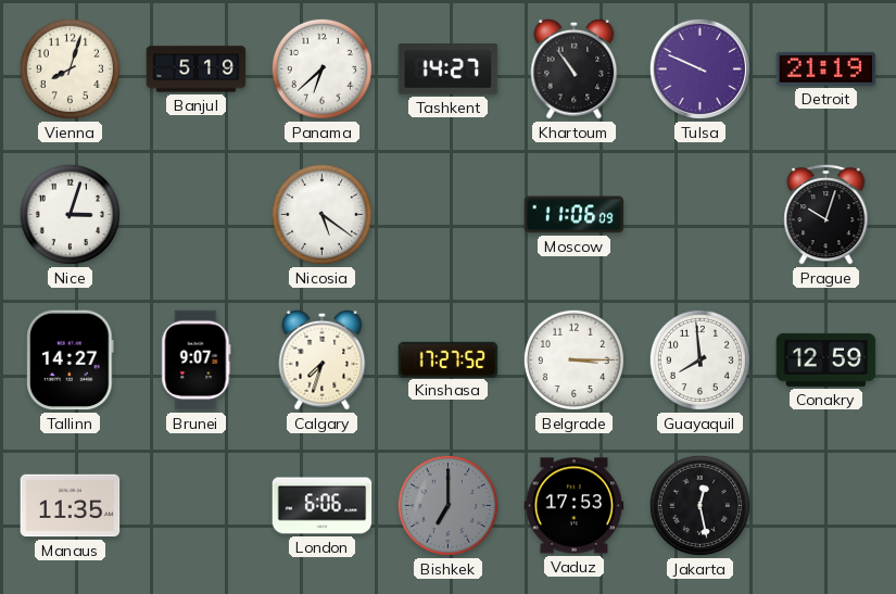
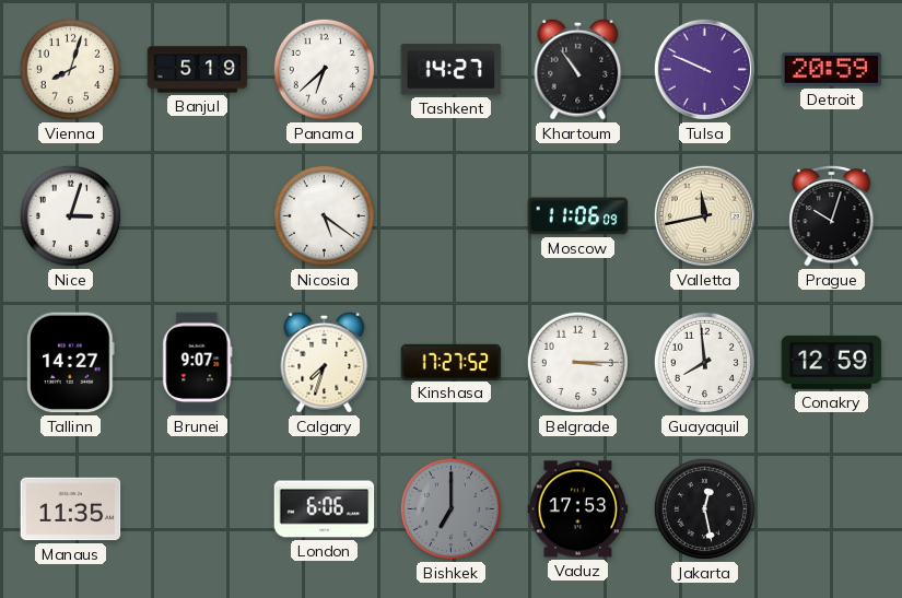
Detroit: 21:19 -> 20:59
Valletta: none -> 11:43
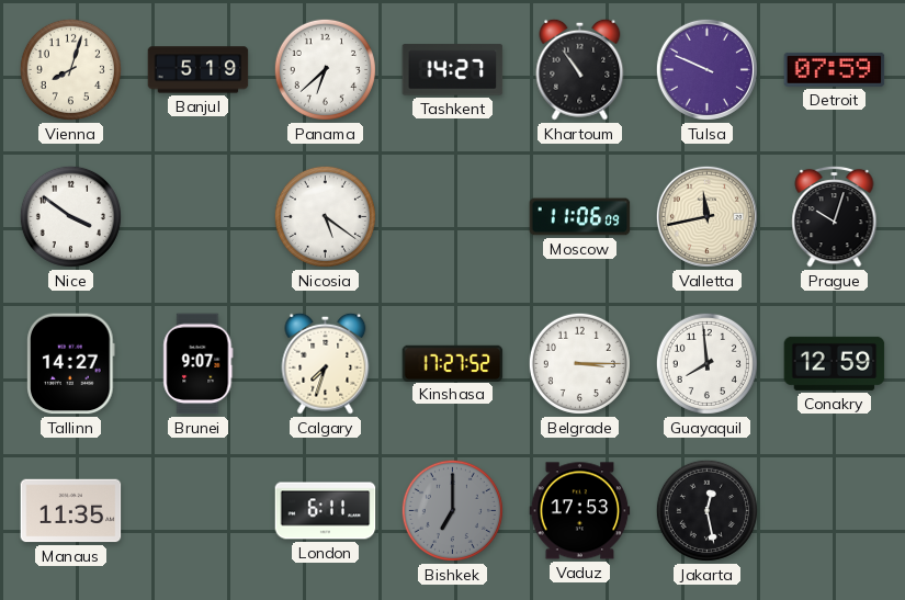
Detroit: 20:59 -> 07:59
Nice: 3:03 -> 3:51
London: 6:06 -> 6:11
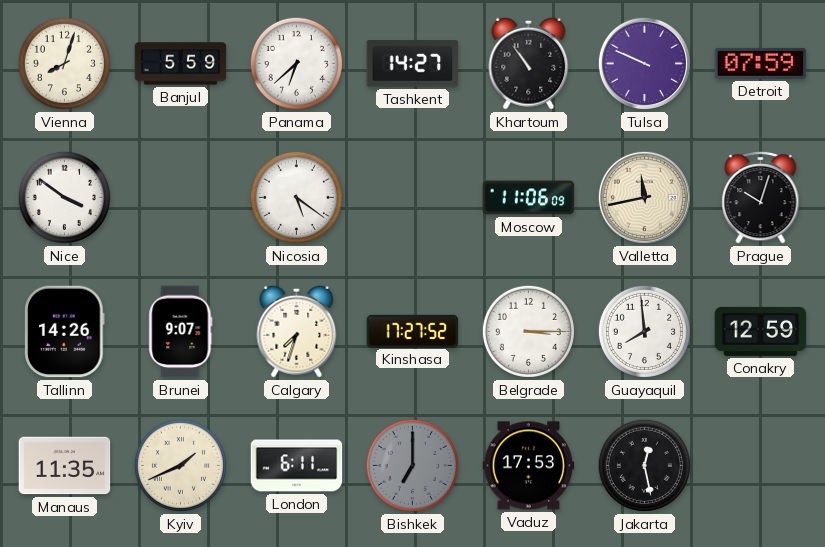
Banjul: 5:19 -> 5:59
Tallinn: 14:27 -> 14:26
Kyiv: none -> 1:41
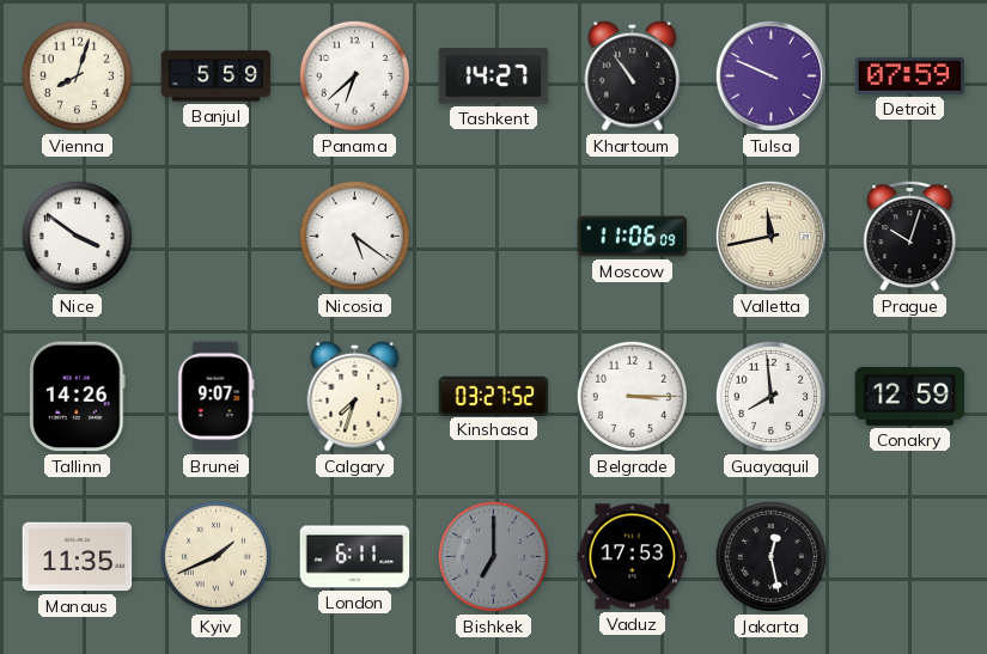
Kinshasa: 17:27 -> 03:27
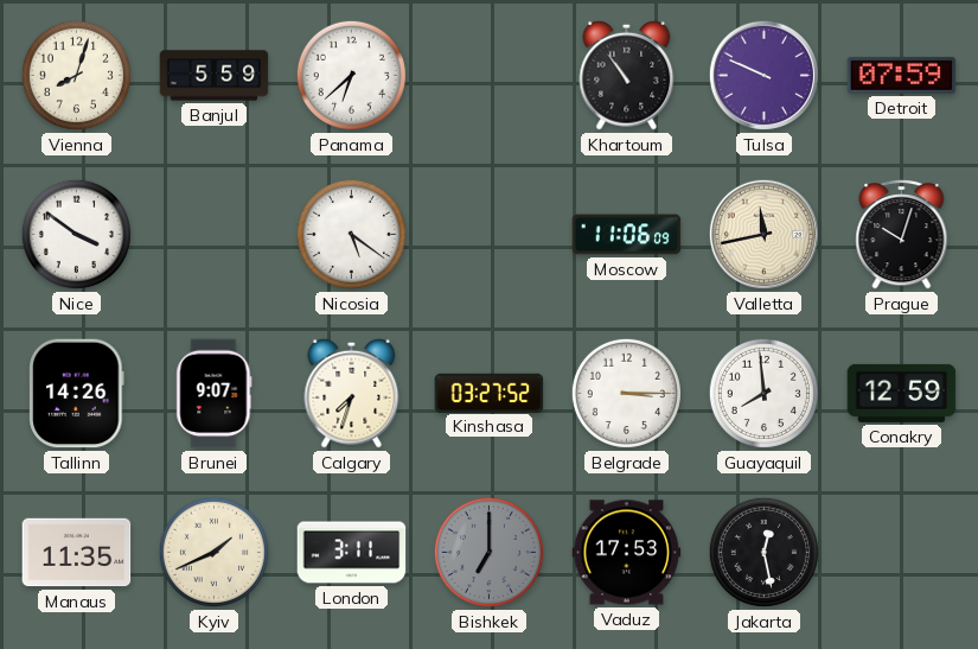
Tashkent: 14:27 -> none
London: 6:11 -> 3:11
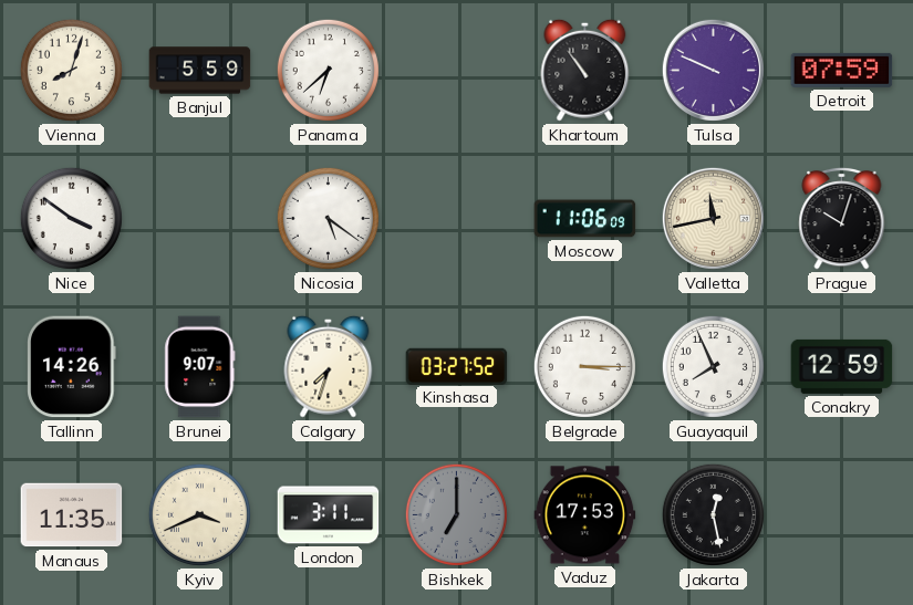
Guayaquil: 7:59 -> 7:56
Kyiv: 1:41 -> 3:41
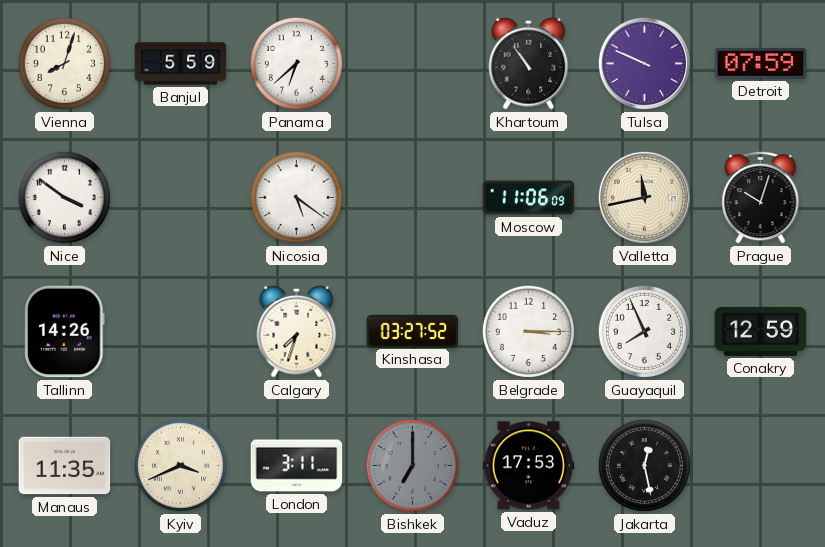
Brunei: 9:07 -> none
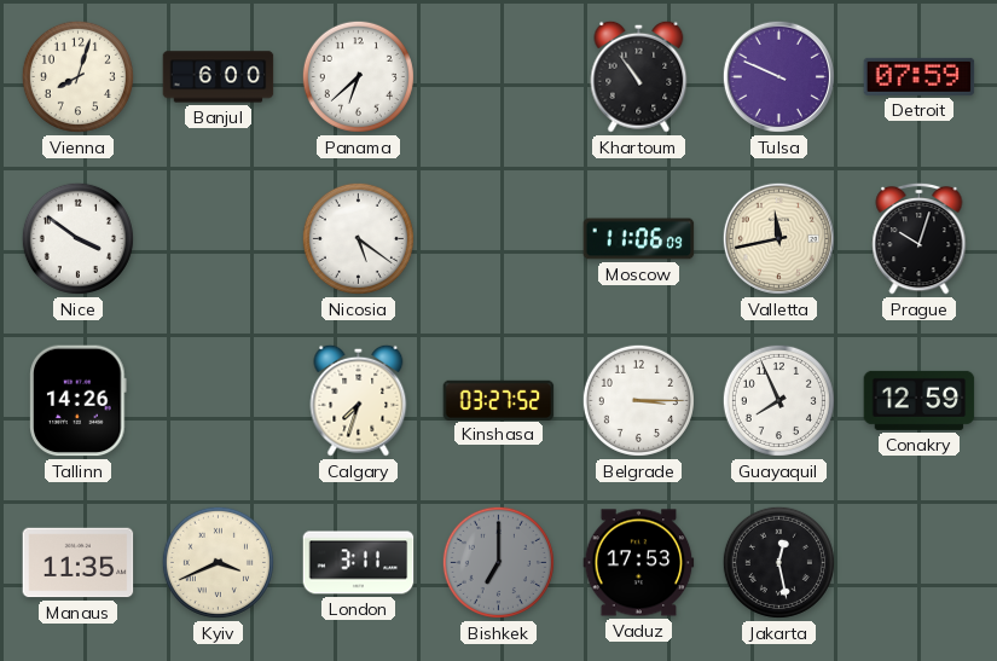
Banjul: 5:59 -> 6:00
